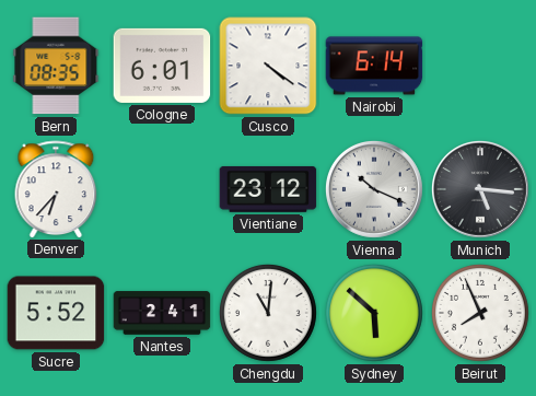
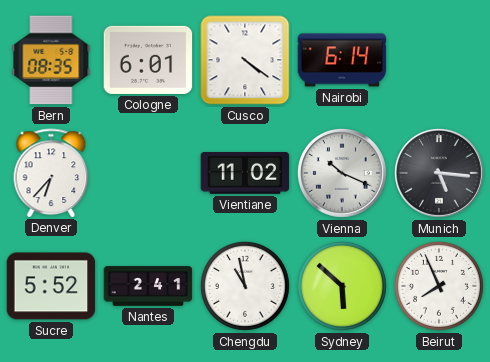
Vientiane: 23:12 -> 11:02
Chengdu: 11:01 -> 10:58
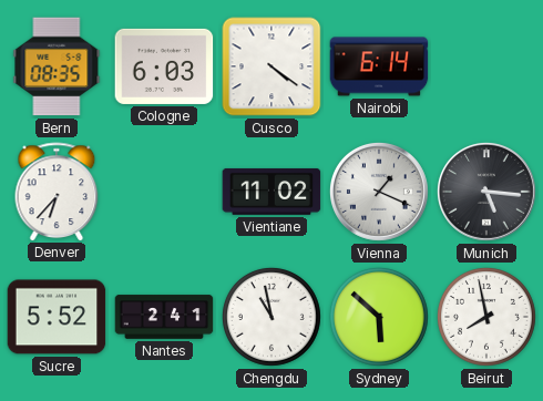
Cologne: 6:01 -> 6:03
Vienna: 10:19 -> 1:19
Beirut: 7:56 -> 7:58
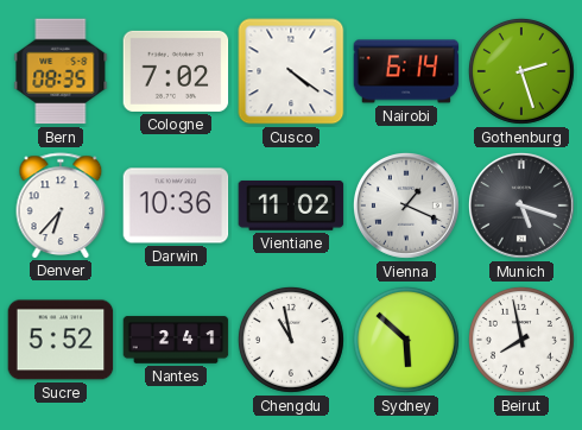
Cologne: 6:03 -> 7:02
Gothenburg: none -> 2:27
Darwin: none -> 10:36
Munich: 5:16 -> 5:18
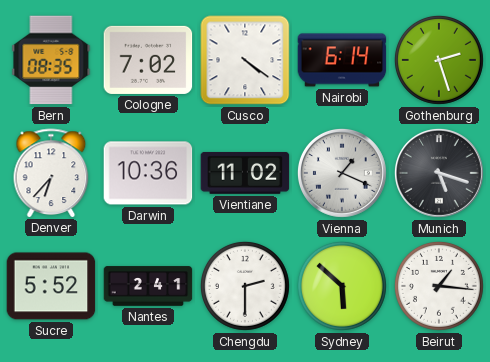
Chengdu: 10:58 -> 2:30
Beirut: 7:58 -> 1:16
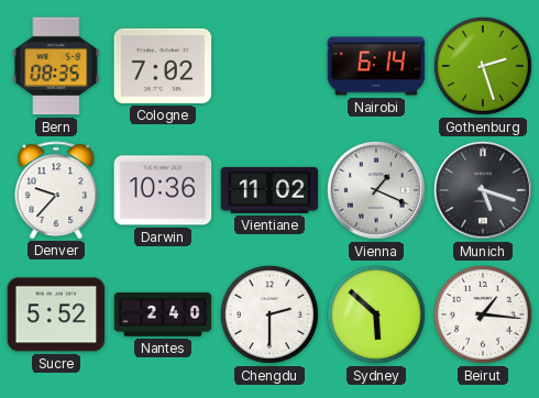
Cusco: 4:21 -> none
Denver: 6:37 -> 9:37
Nantes: 2:41 -> 2:40
